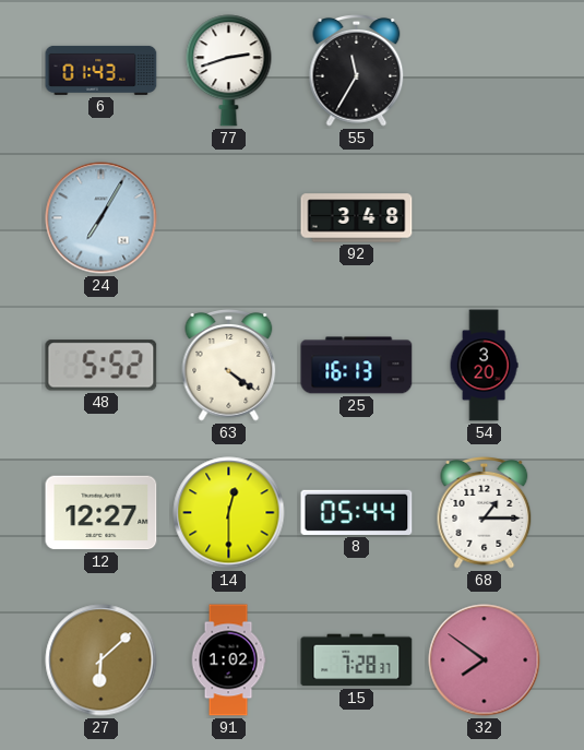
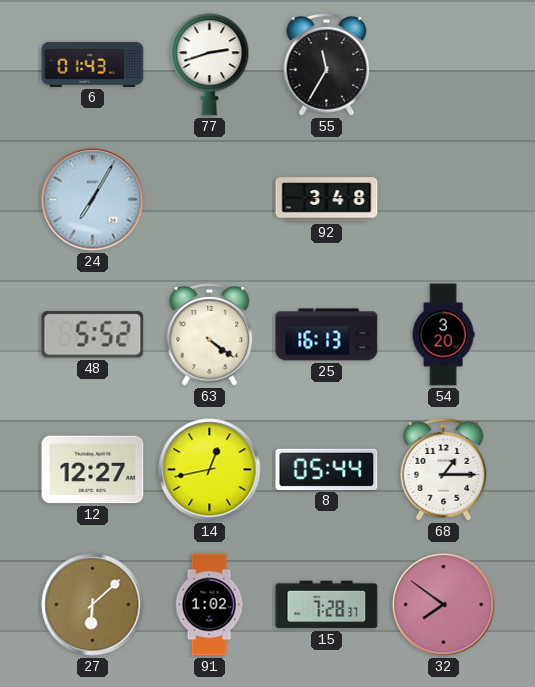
14: 12:30 -> 12:43
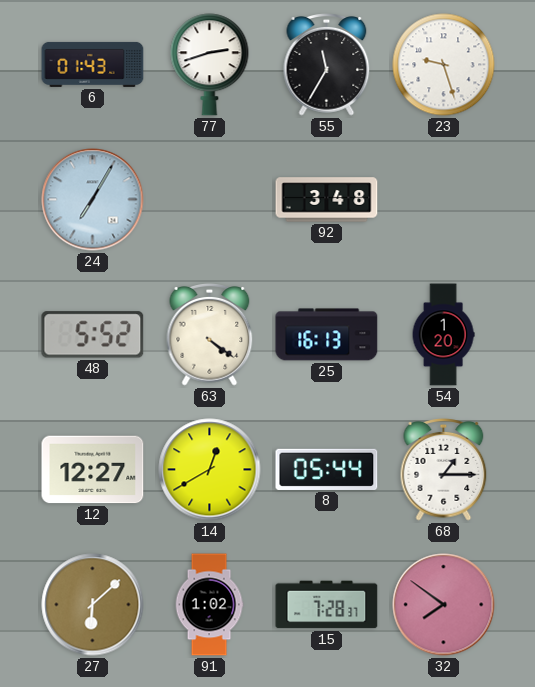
23: none -> 9:27
54: 3:20 -> 1:20
14: 12:43 -> 12:40
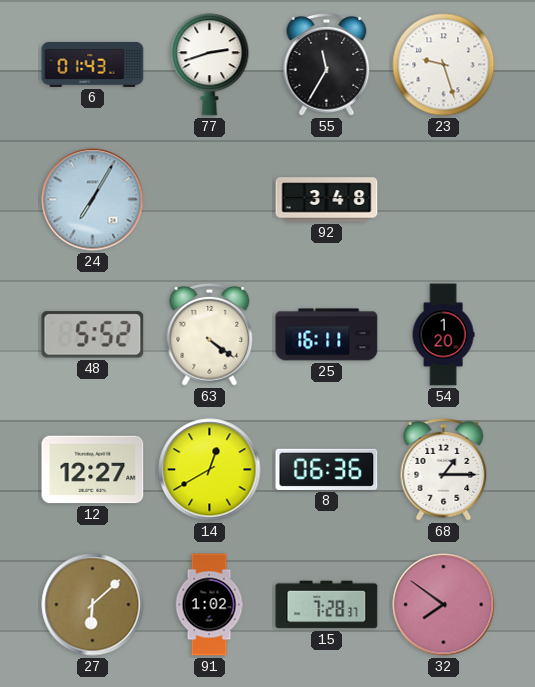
25: 16:13 -> 16:11
8: 05:44 -> 06:36
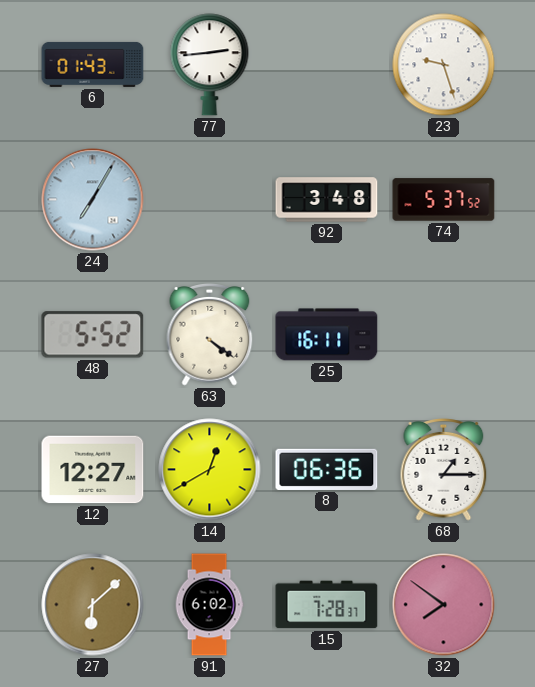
77: 2:42 -> 2:44
55: 11:35 -> none
74: none -> 5:37
54: 1:20 -> none
91: 1:02 -> 6:02
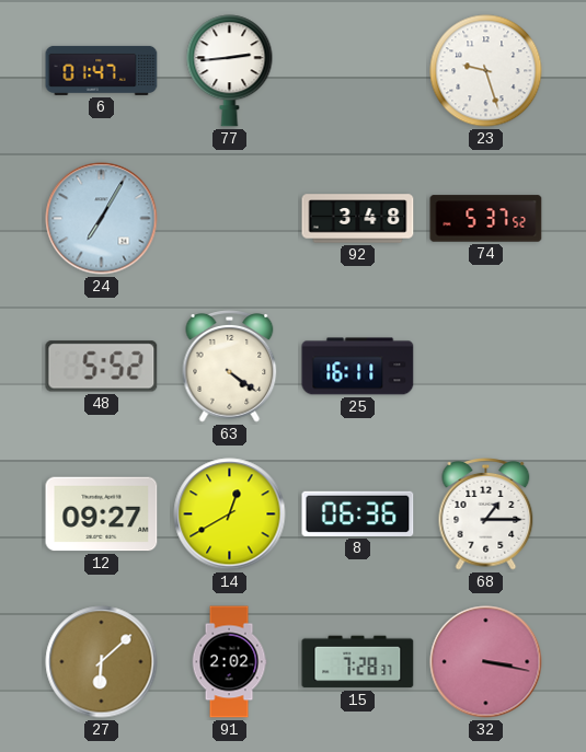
6: 01:43 -> 01:47
12: 12:27 -> 09:27
91: 6:02 -> 2:02
32: 7:51 -> 3:17
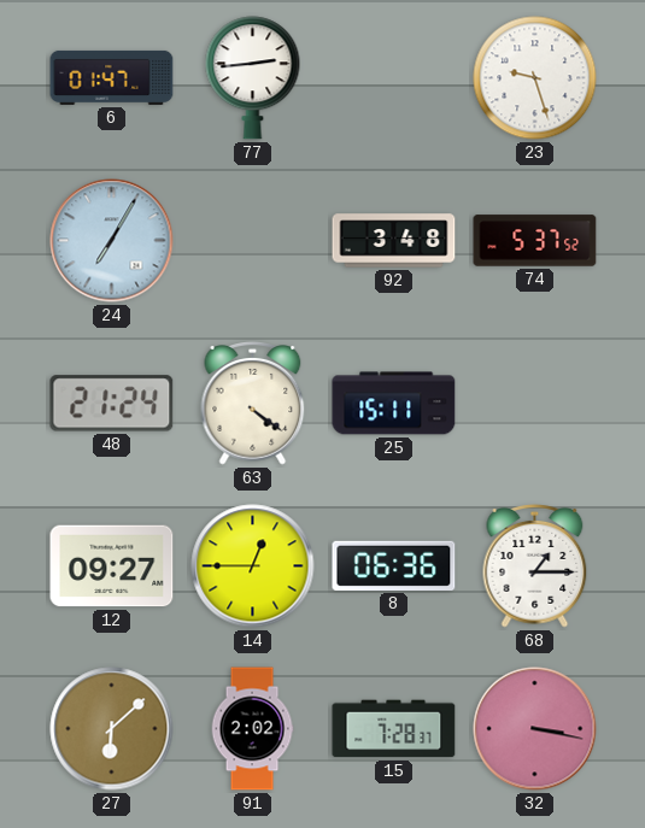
48: 5:52 -> 21:24
25: 16:11 -> 15:11
14: 12:40 -> 12:45
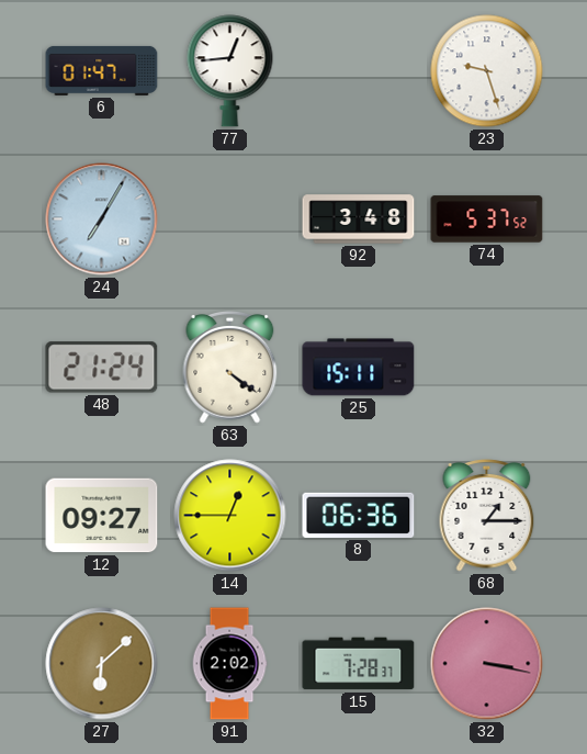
77: 2:44 -> 12:44
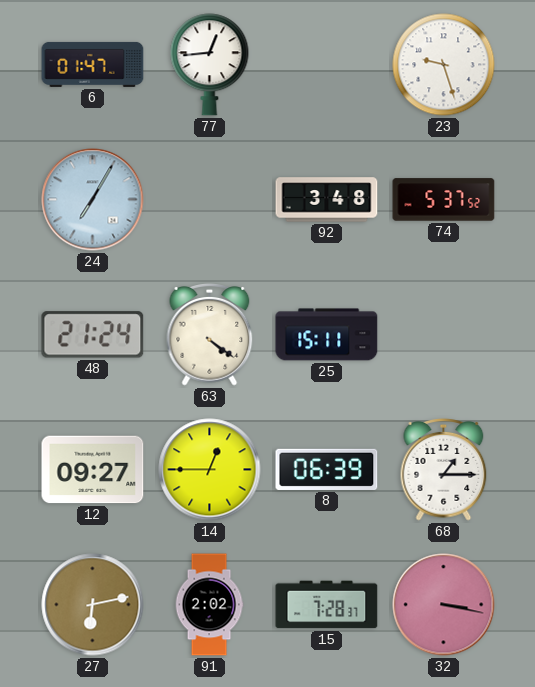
8: 06:36 -> 06:39
27: 6:08 -> 6:13
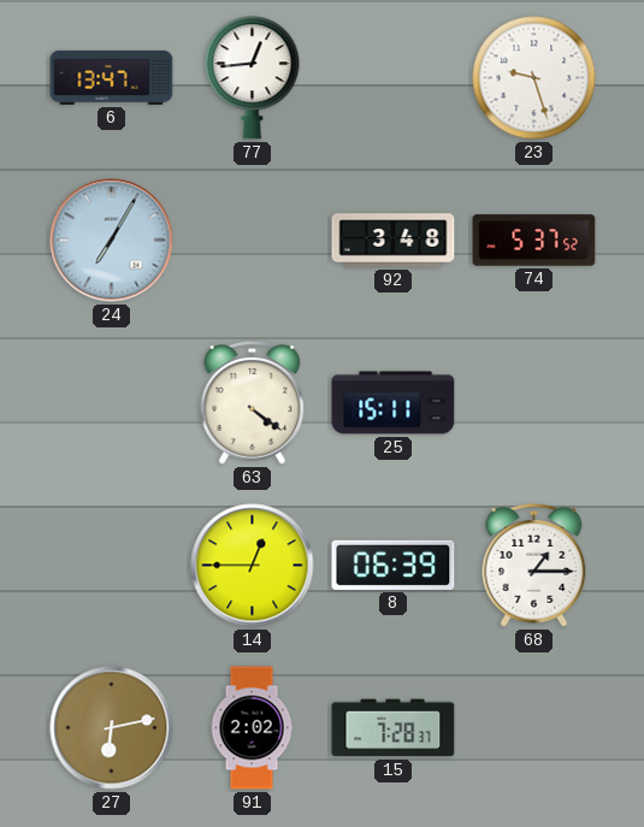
6: 01:47 -> 13:47
48: 21:24 -> none
12: 09:27 -> none
32: 3:17 -> none
